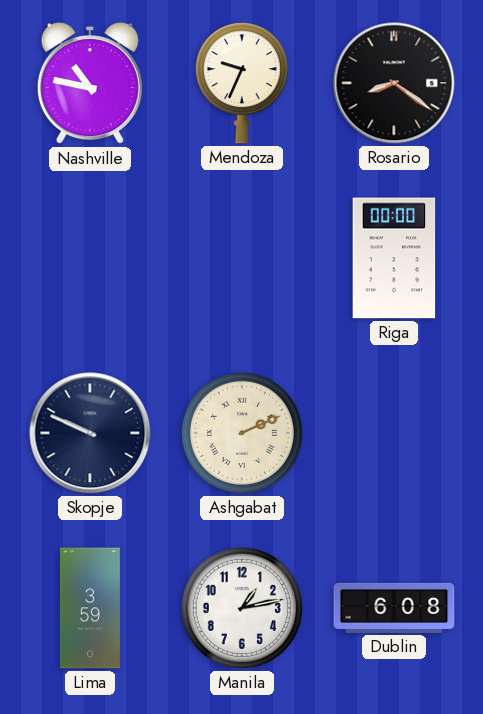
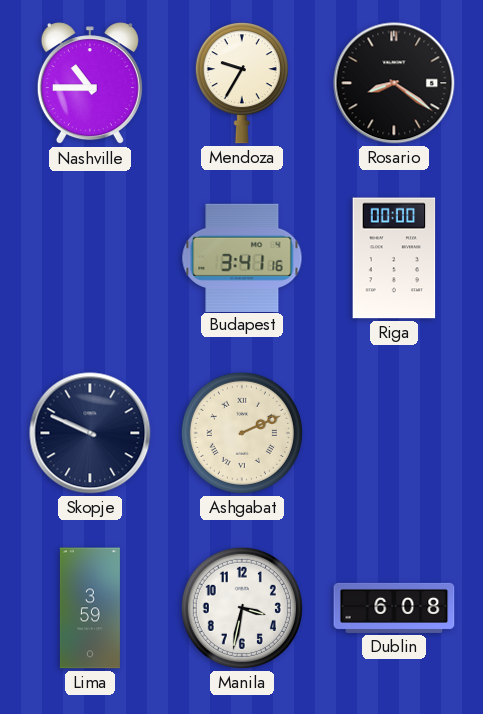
Nashville: 10:47 -> 10:45
Mendoza: 9:34 -> 9:35
Budapest: none -> 3:41
Manila: 1:13 -> 3:32
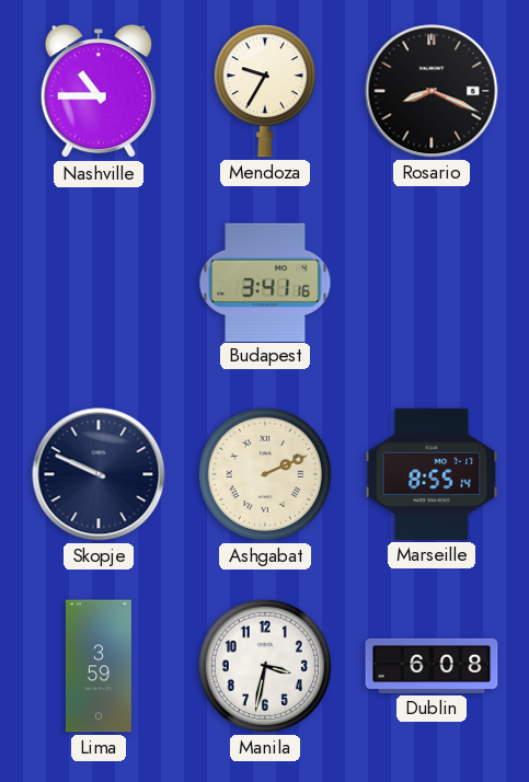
Rosario: 8:21 -> 8:19
Riga: 00:00 -> none
Marseille: none -> 8:55
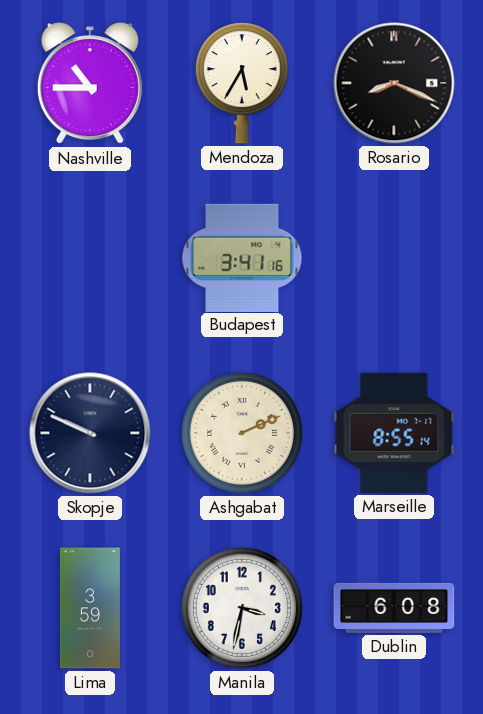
Mendoza: 9:35 -> 5:35
